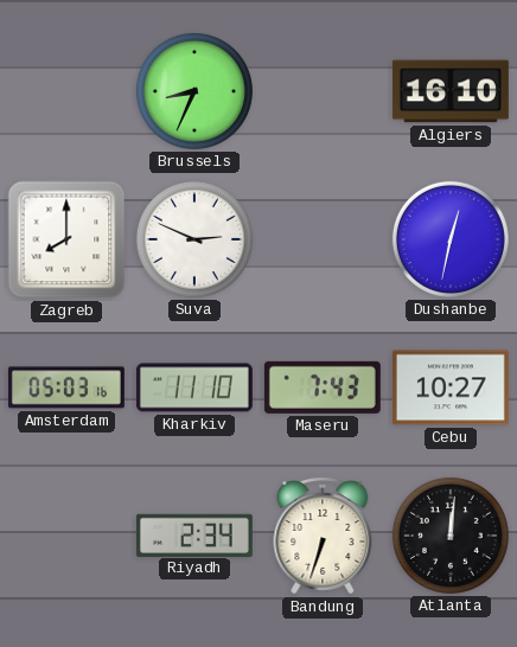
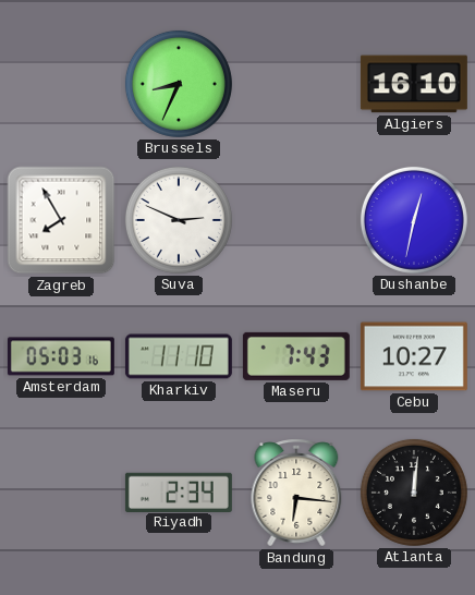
Zagreb: 8:00 -> 7:55
Bandung: 6:33 -> 6:16
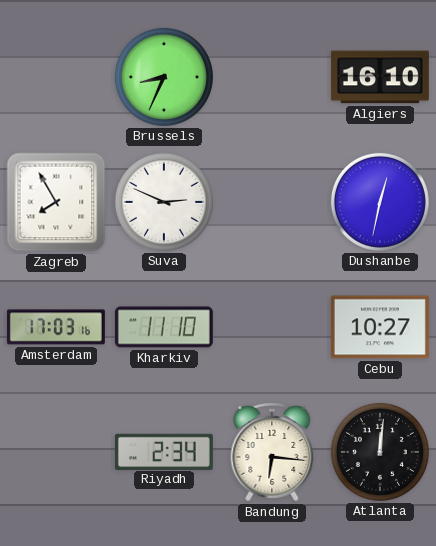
Amsterdam: 05:03 -> 17:03
Maseru: 7:43 -> none
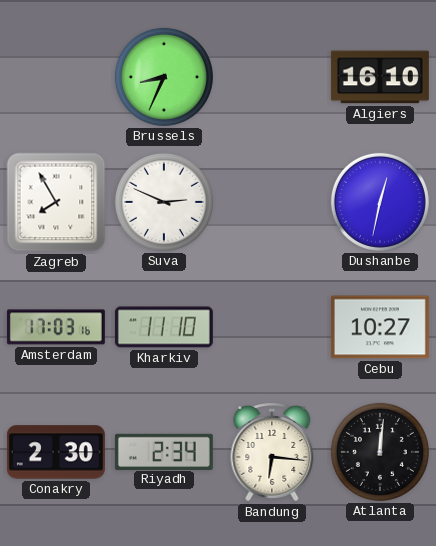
Conakry: none -> 2:30
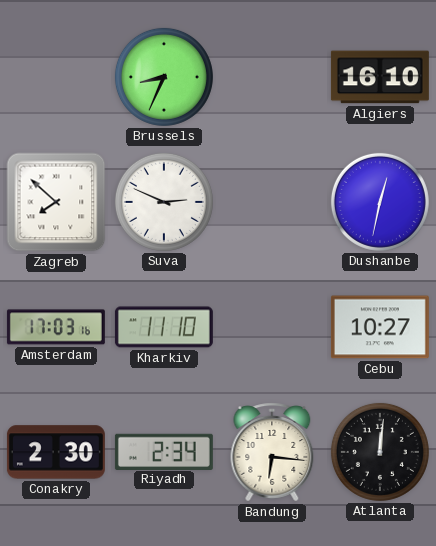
Zagreb: 7:55 -> 7:52
